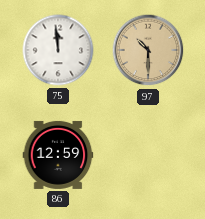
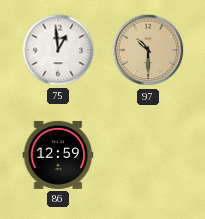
75: 11:59 -> 12:59
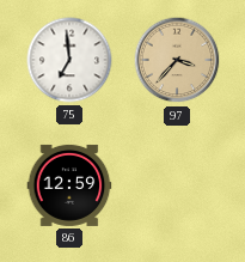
75: 12:59 -> 6:59
97: 10:30 -> 3:37
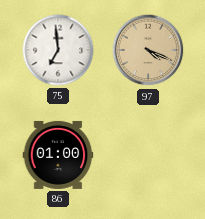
97: 3:37 -> 4:19
86: 12:59 -> 01:00
